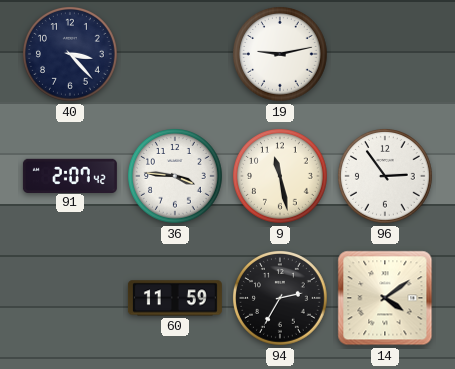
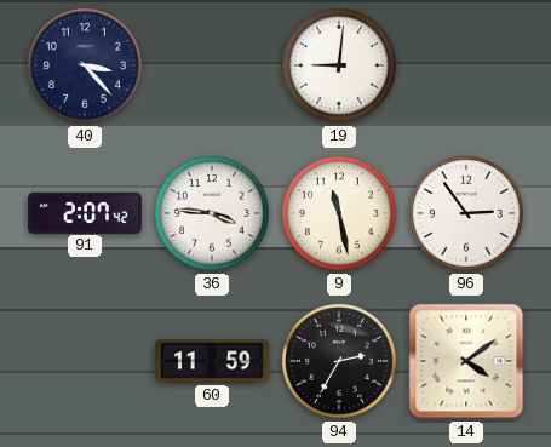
19: 9:13 -> 9:01
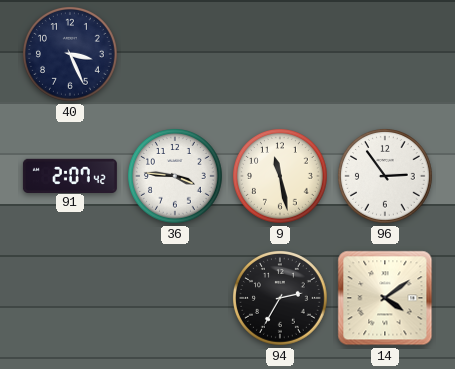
40: 3:23 -> 3:26
19: 9:01 -> none
60: 11:59 -> none
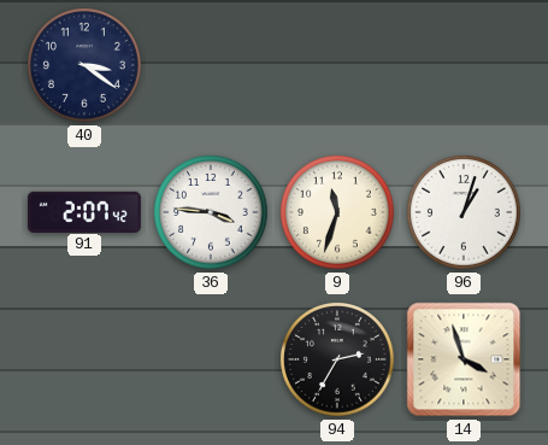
40: 3:26 -> 3:21
9: 11:28 -> 11:33
96: 2:54 -> 1:03
14: 4:09 -> 3:57
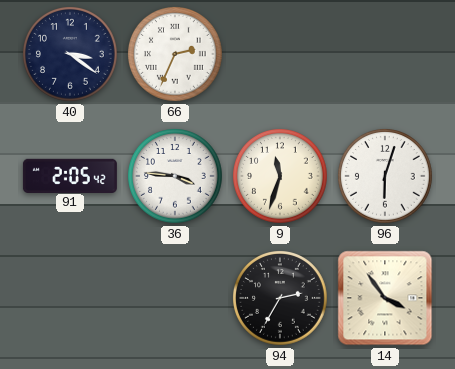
66: none -> 2:34
91: 2:07 -> 2:05
96: 1:03 -> 6:03
14: 3:57 -> 3:54
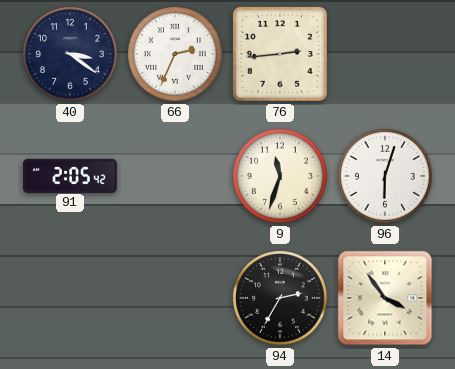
76: none -> 2:44
36: 3:46 -> none
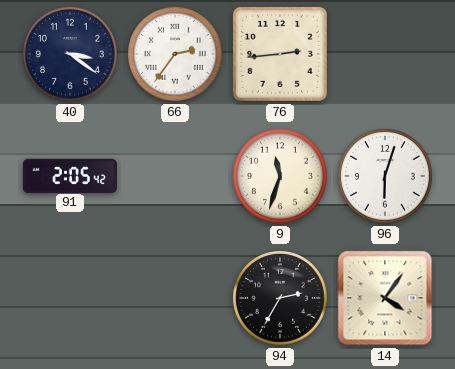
66: 2:34 -> 2:36
14: 3:54 -> 4:06
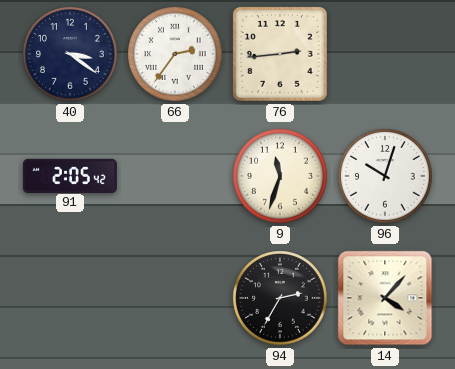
96: 6:03 -> 10:03
14: 4:06 -> 4:07
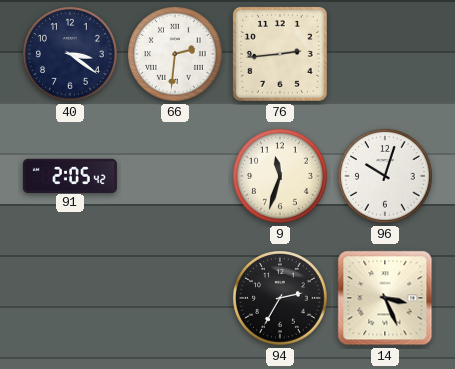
66: 2:36 -> 2:31
14: 4:07 -> 3:26
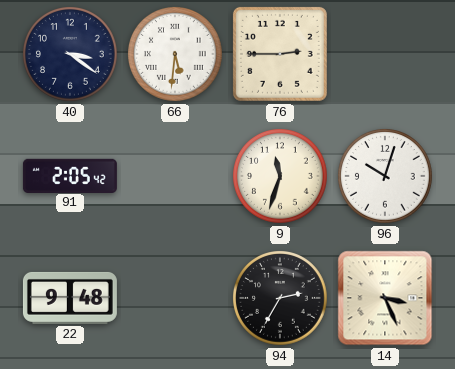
66: 2:31 -> 5:31
76: 2:44 -> 2:45
22: none -> 9:48
